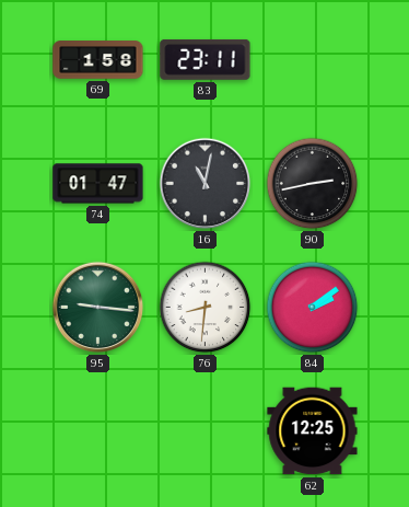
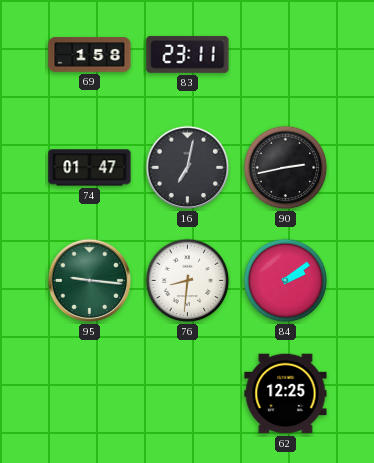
16: 11:02 -> 7:02
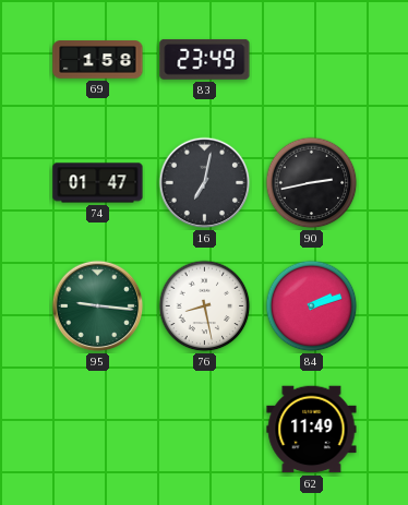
83: 23:11 -> 23:49
76: 8:31 -> 8:28
84: 2:09 -> 2:12
62: 12:25 -> 11:49
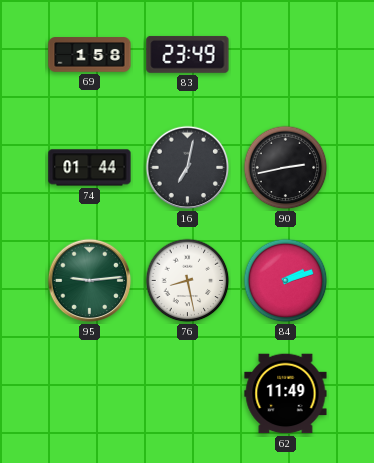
74: 01:47 -> 01:44
95: 9:16 -> 9:14
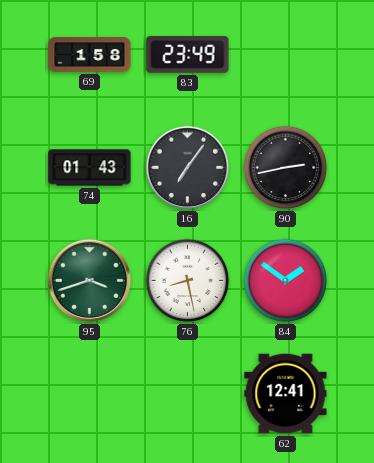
74: 01:44 -> 01:43
16: 7:02 -> 7:06
95: 9:14 -> 3:42
84: 2:12 -> 1:51
62: 11:49 -> 12:41
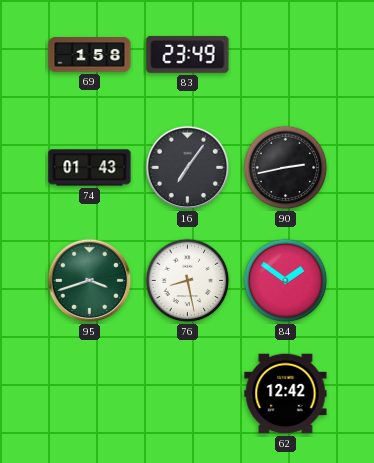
62: 12:41 -> 12:42
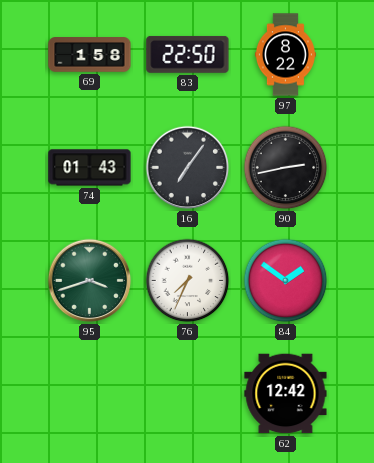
83: 23:49 -> 22:50
97: none -> 8:22
76: 8:28 -> 7:34
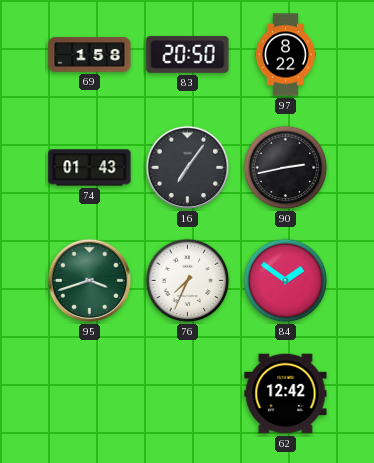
83: 22:50 -> 20:50
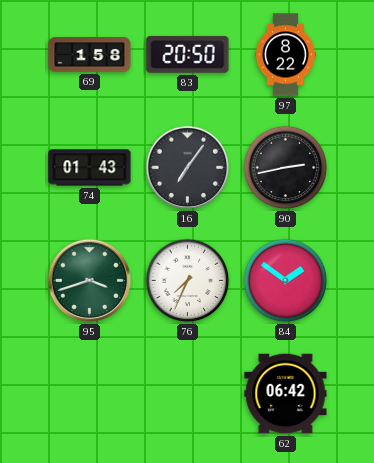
62: 12:42 -> 06:42
